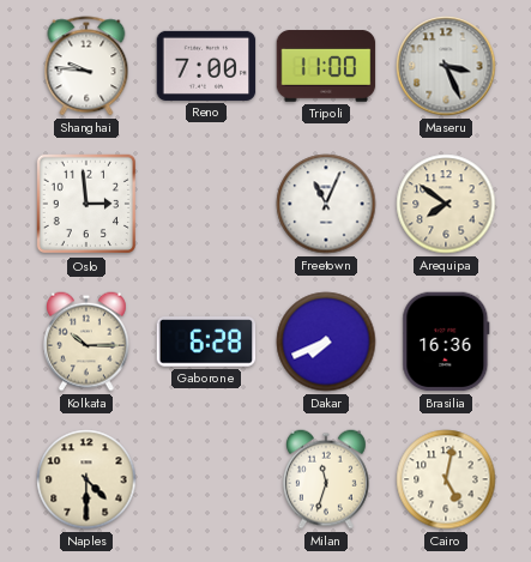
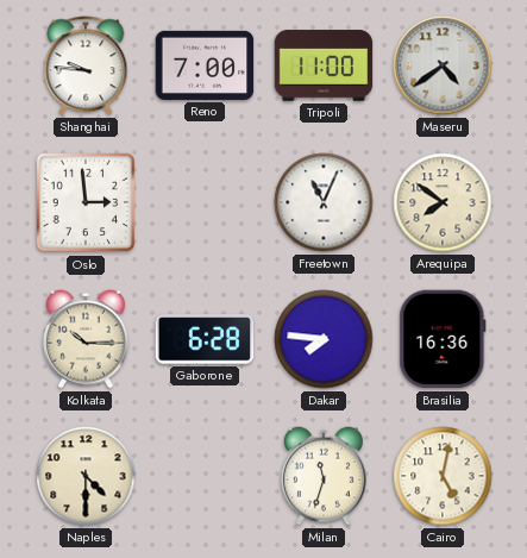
Maseru: 3:26 -> 4:39
Dakar: 7:41 -> 7:46
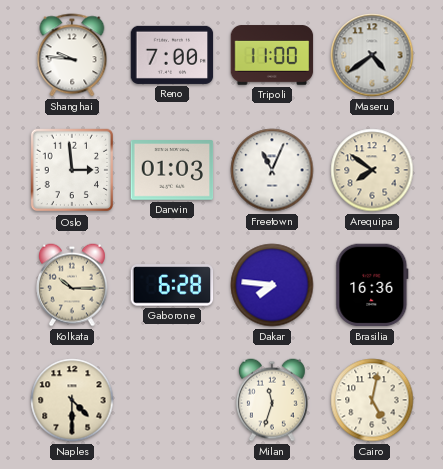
Darwin: none -> 01:03
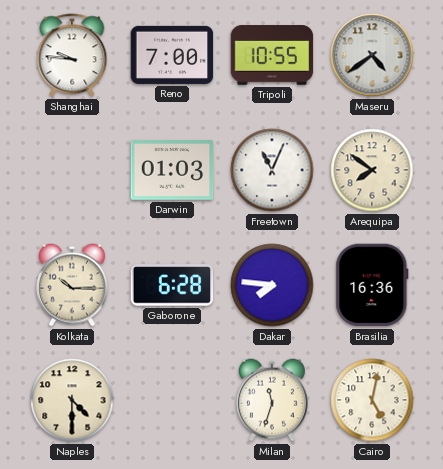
Tripoli: 11:00 -> 10:55
Oslo: 2:59 -> none
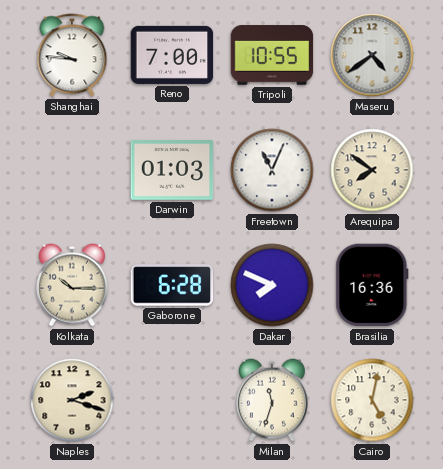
Dakar: 7:46 -> 7:49
Naples: 4:30 -> 2:18
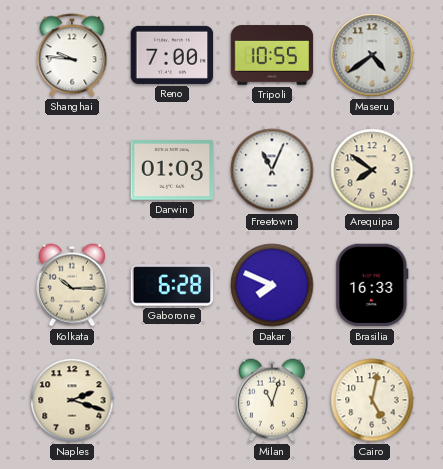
Brasilia: 16:36 -> 16:33
Milan: 11:33 -> 11:03
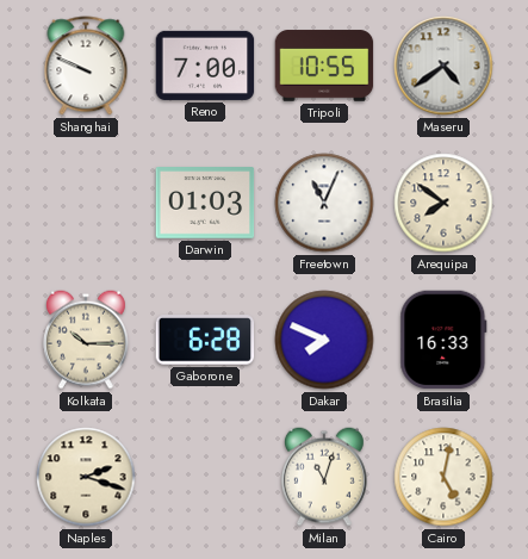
Shanghai: 9:46 -> 9:49
